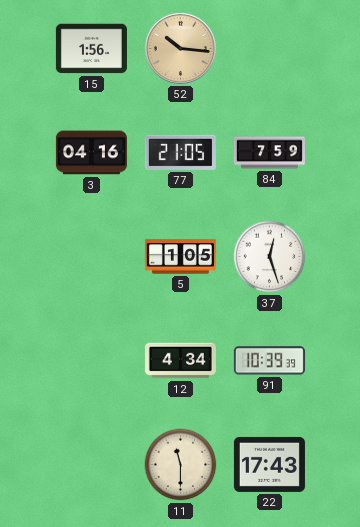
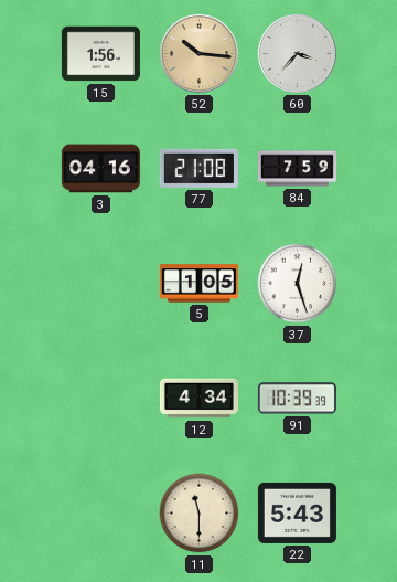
60: none -> 3:37
77: 21:05 -> 21:08
22: 17:43 -> 5:43
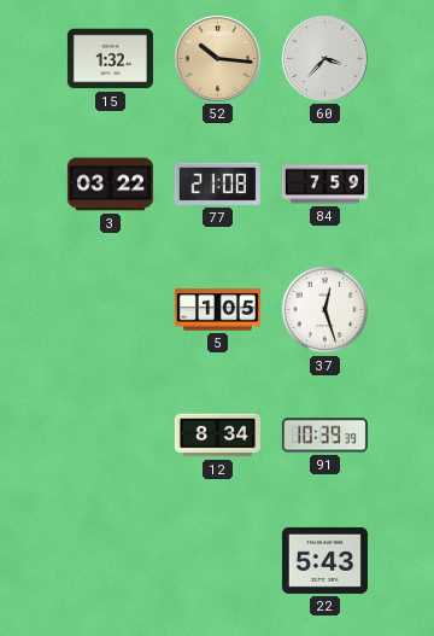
15: 1:56 -> 1:32
3: 04:16 -> 03:22
12: 4:34 -> 8:34
11: 11:30 -> none
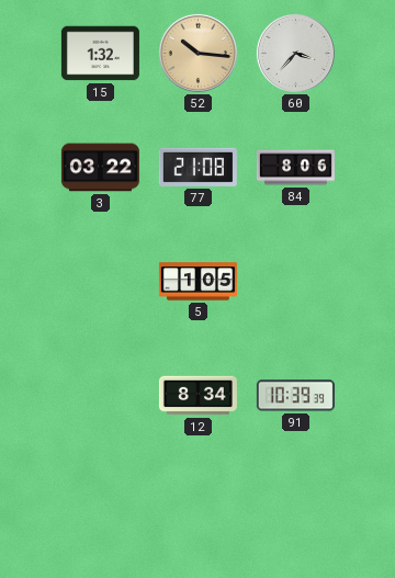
84: 7:59 -> 8:06
37: 12:27 -> none
22: 5:43 -> none
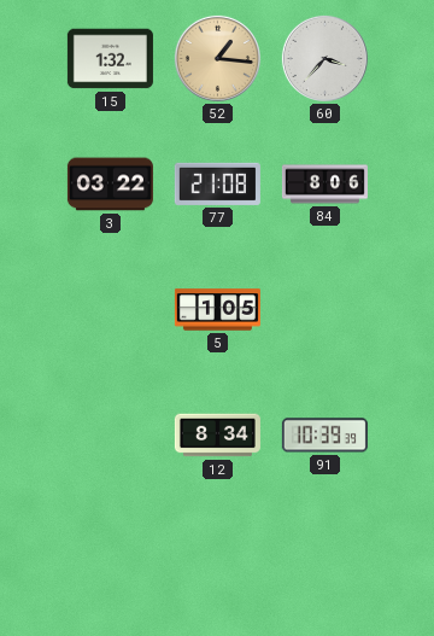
52: 10:16 -> 1:16
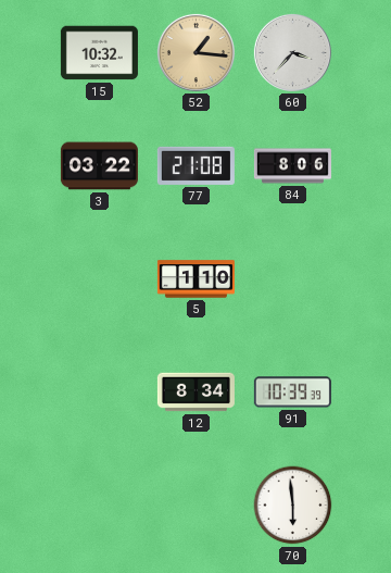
15: 1:32 -> 10:32
5: 1:05 -> 1:10
70: none -> 5:59
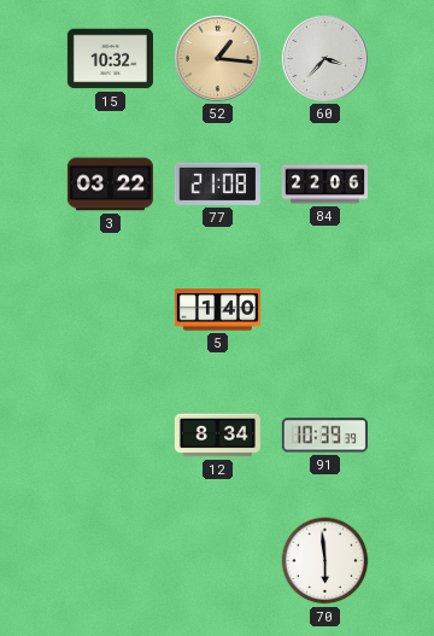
84: 8:06 -> 22:06
5: 1:10 -> 1:40
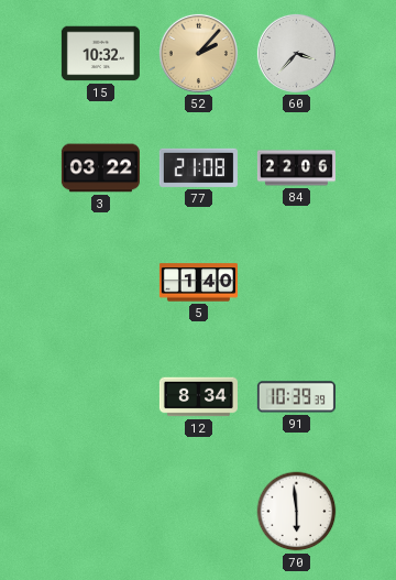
52: 1:16 -> 2:07
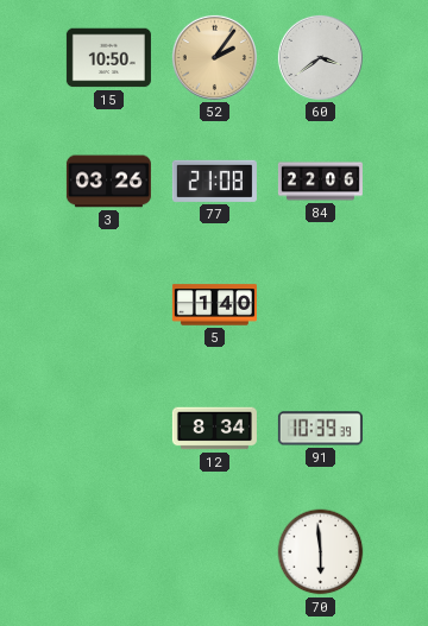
15: 10:32 -> 10:50
52: 2:07 -> 2:06
60: 3:37 -> 3:39
3: 03:22 -> 03:26
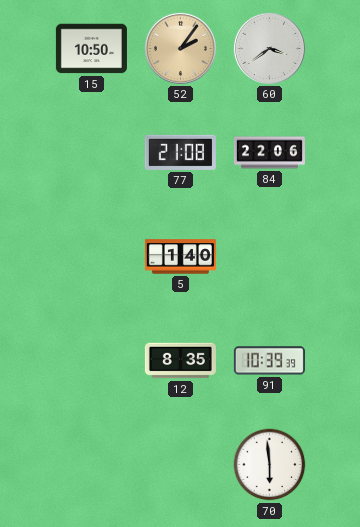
3: 03:26 -> none
12: 8:34 -> 8:35
